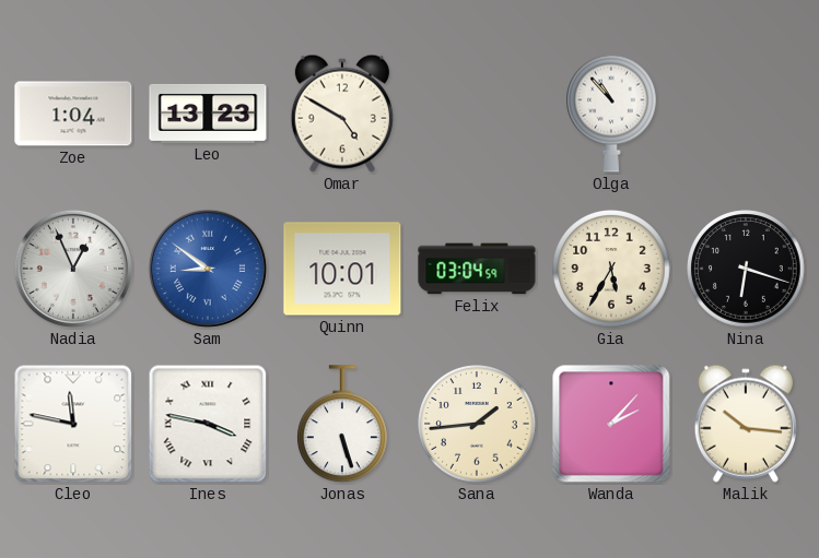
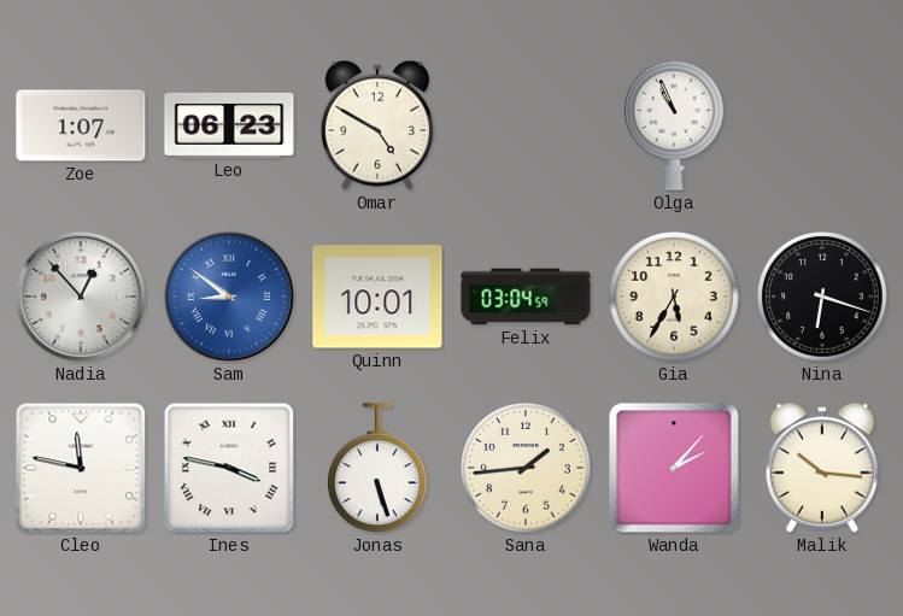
Zoe: 1:04 -> 1:07
Leo: 13:23 -> 06:23
Olga: 10:53 -> 10:56
Nadia: 12:56 -> 12:53
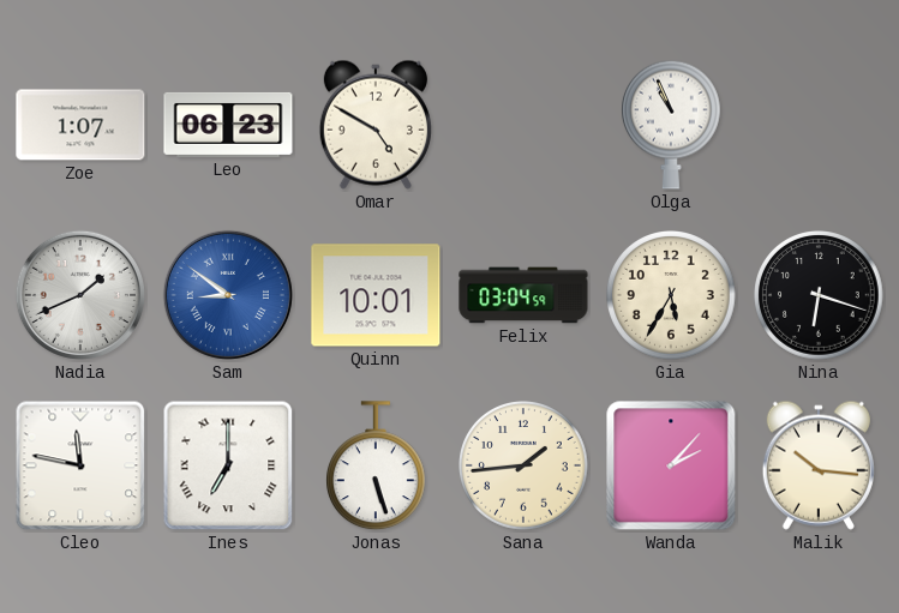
Nadia: 12:53 -> 1:41
Ines: 3:47 -> 7:00
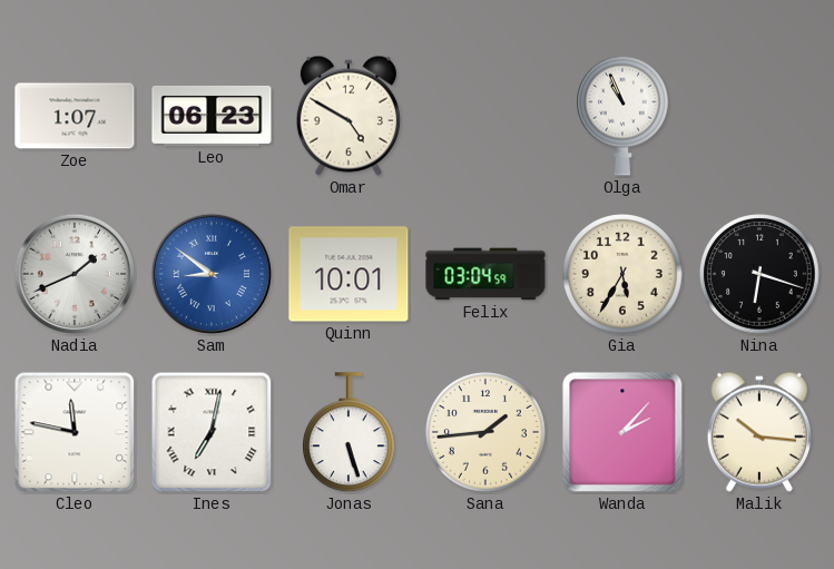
Ines: 7:00 -> 7:02
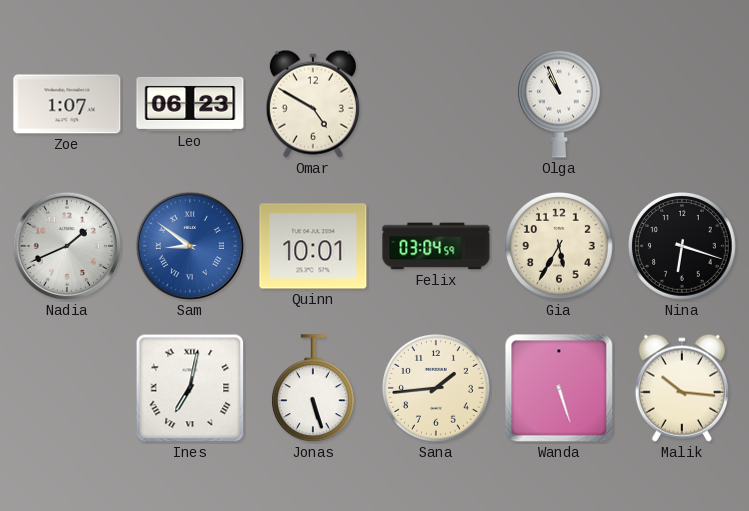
Cleo: 11:47 -> none
Wanda: 2:07 -> 5:27
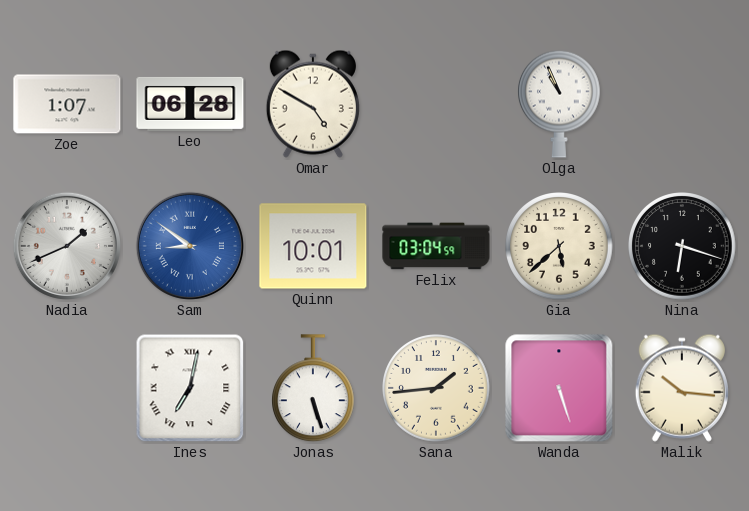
Leo: 06:23 -> 06:28
Gia: 5:35 -> 5:38
